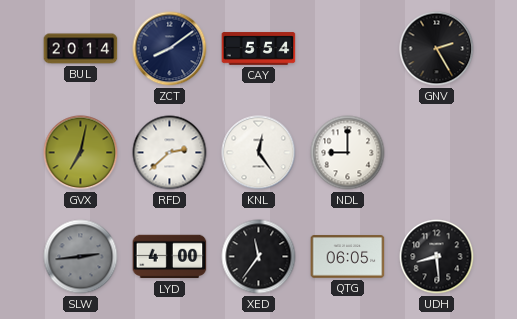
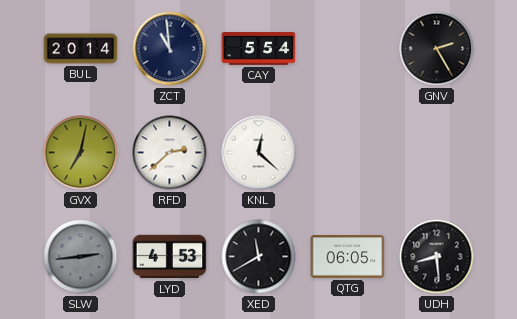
ZCT: 8:09 -> 10:59
KNL: 12:24 -> 12:22
NDL: 9:00 -> none
LYD: 4:00 -> 4:53
XED: 11:36 -> 11:40
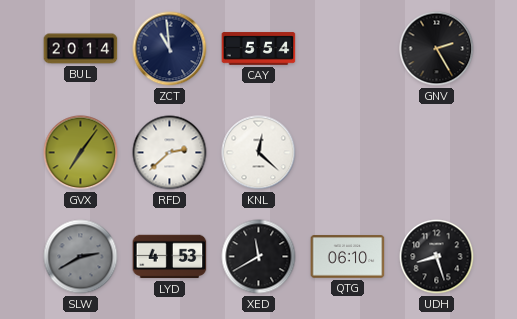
GVX: 7:02 -> 7:06
SLW: 2:44 -> 2:40
QTG: 06:05 -> 06:10
UDH: 8:29 -> 8:27
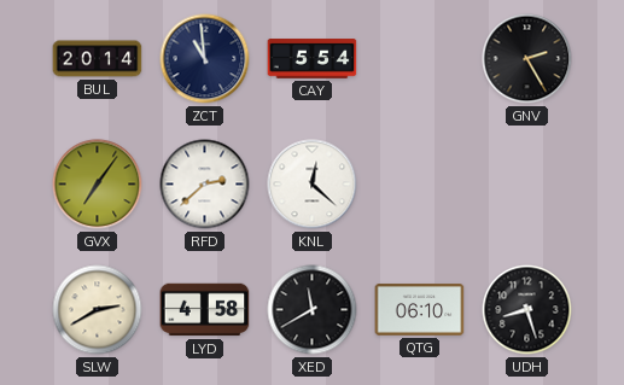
SLW dial: grey -> cream
LYD: 4:53 -> 4:58
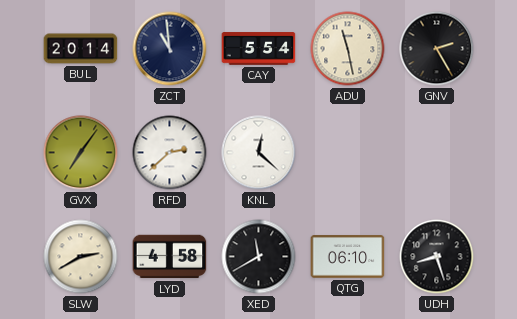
ADU: none -> 11:28
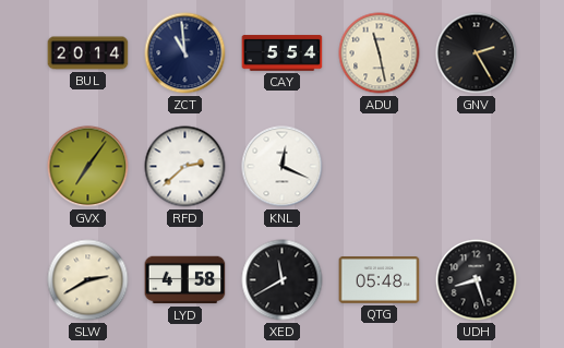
KNL: 12:22 -> 12:19
QTG: 06:10 -> 05:48
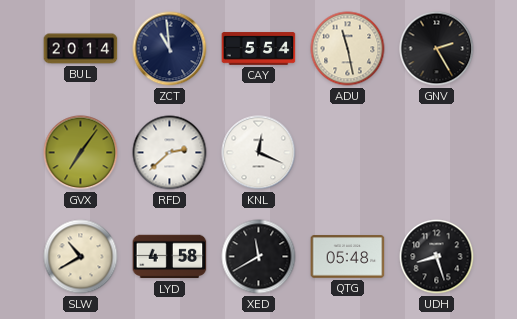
SLW: 2:40 -> 10:40
